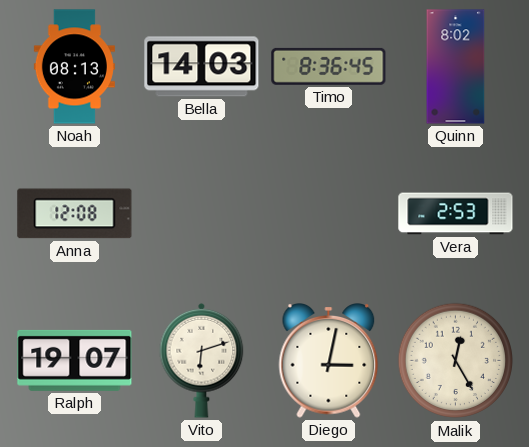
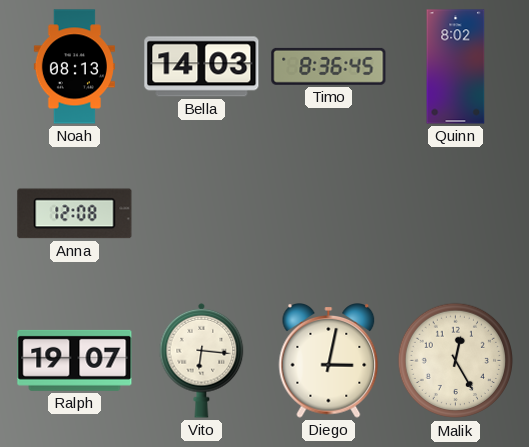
Vera: 2:53 -> none
Vito: 6:12 -> 6:16
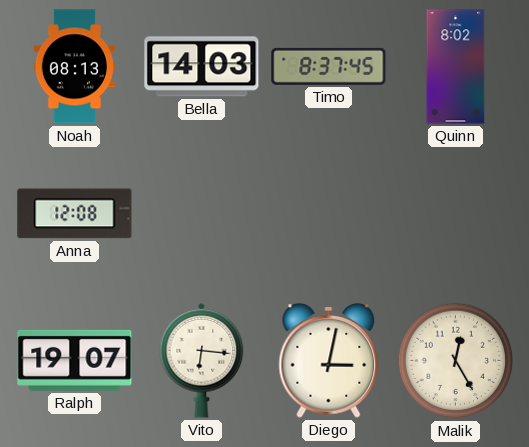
Timo: 8:36 -> 8:37
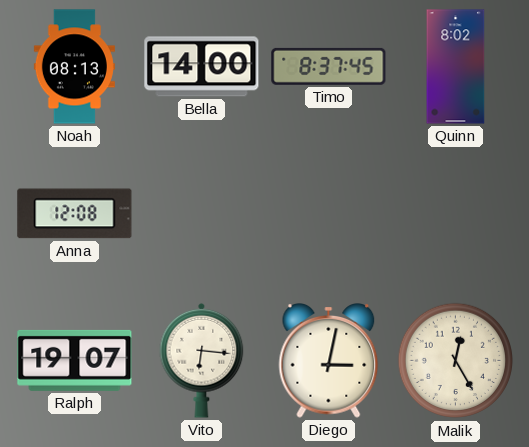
Bella: 14:03 -> 14:00
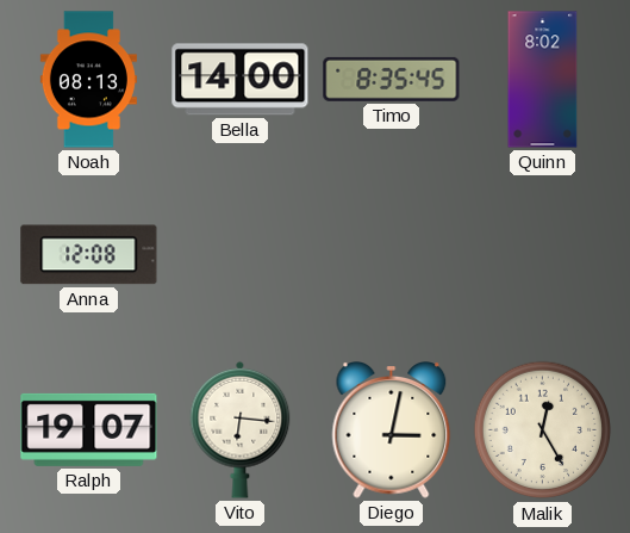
Timo: 8:37 -> 8:35
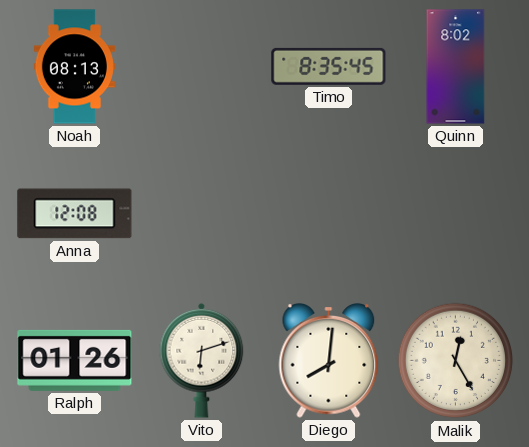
Bella: 14:00 -> none
Ralph: 19:07 -> 01:26
Vito: 6:16 -> 6:12
Diego: 3:02 -> 8:01
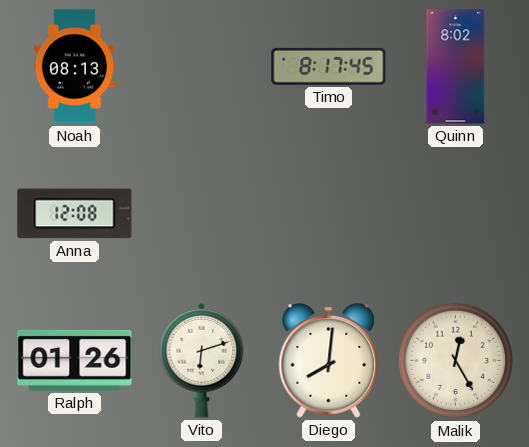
Timo: 8:35 -> 8:17
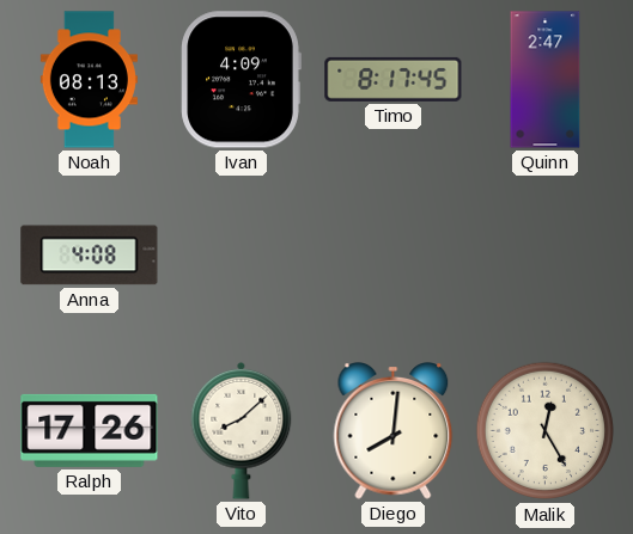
Ivan: none -> 4:09
Quinn: 8:02 -> 2:47
Anna: 12:08 -> 4:08
Ralph: 01:26 -> 17:26
Vito: 6:12 -> 8:08
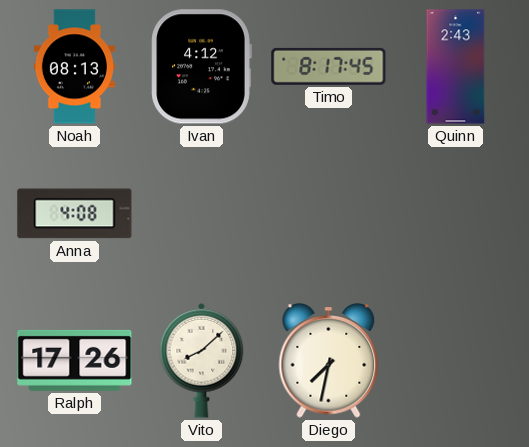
Ivan: 4:09 -> 4:12
Quinn: 2:47 -> 2:43
Diego: 8:01 -> 7:32
Malik: 12:25 -> none
